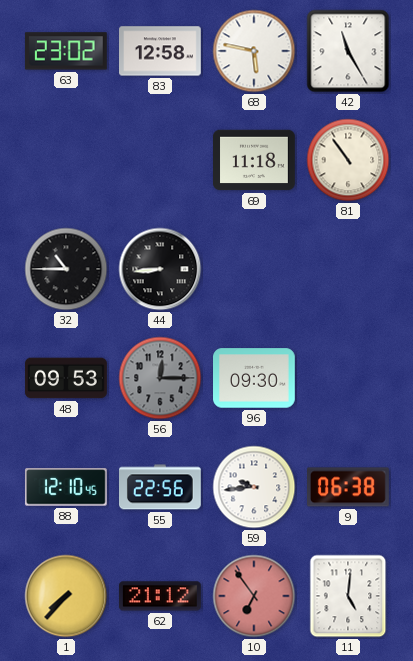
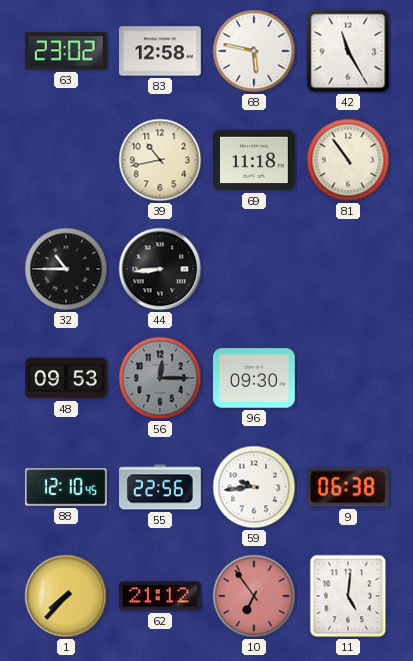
39: none -> 10:43
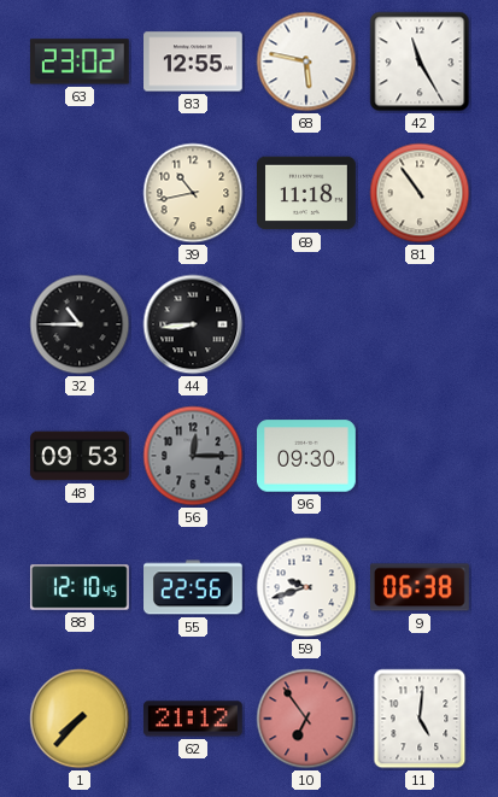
83: 12:58 -> 12:55
59: 9:44 -> 9:42
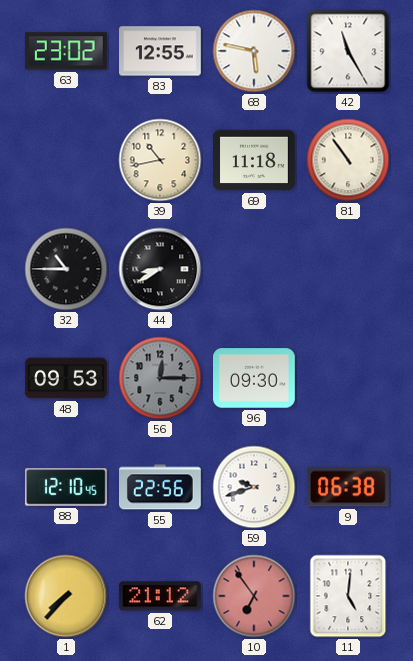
44: 8:44 -> 8:40
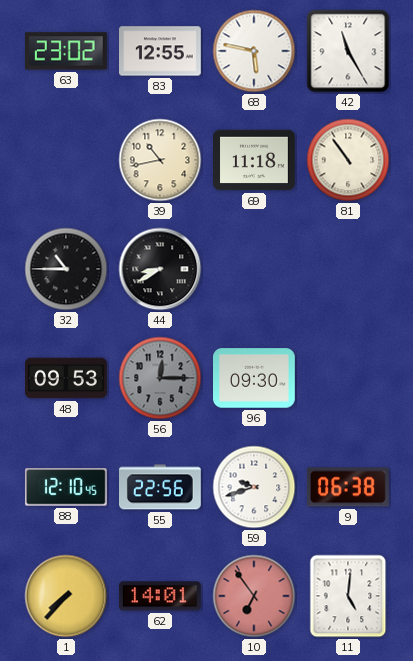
62: 21:12 -> 14:01
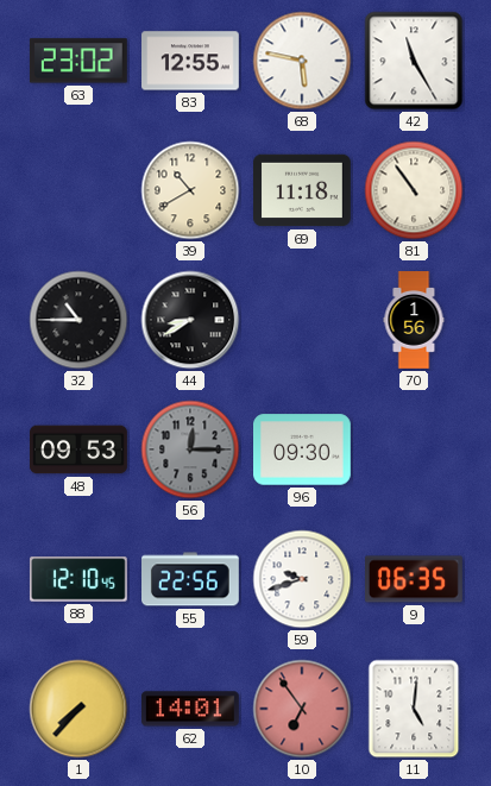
39: 10:43 -> 10:40
70: none -> 1:56
9: 06:38 -> 06:35
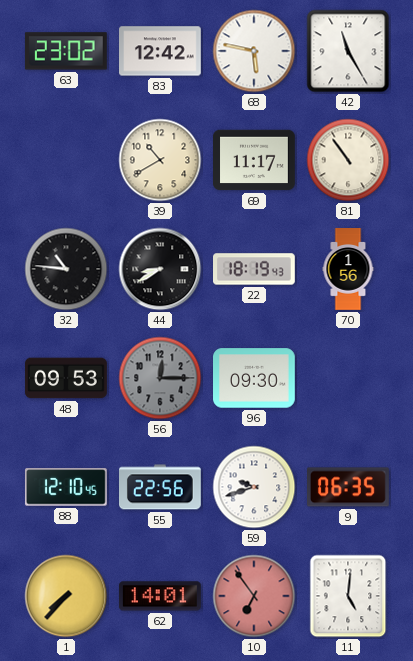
83: 12:55 -> 12:42
69: 11:18 -> 11:17
32: 10:45 -> 10:46
22: none -> 18:19
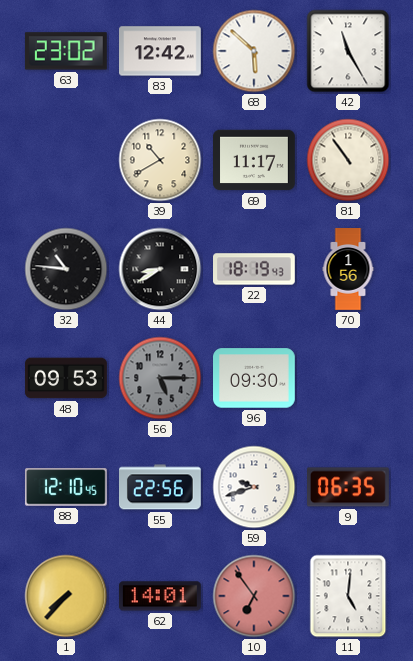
68: 5:47 -> 5:52
56: 12:15 -> 5:15
